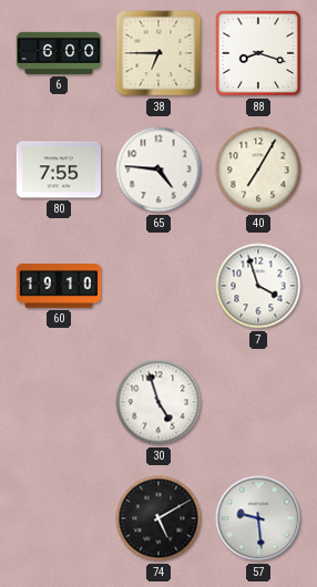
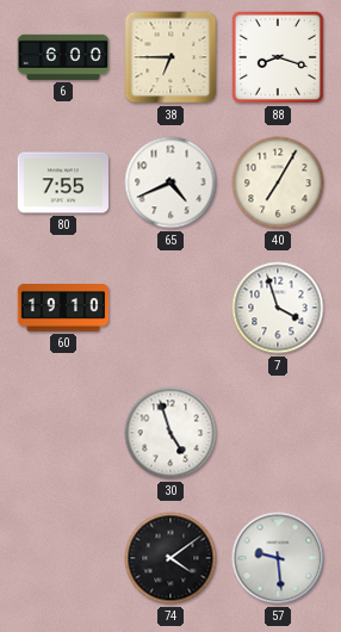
65: 4:46 -> 4:41
74: 5:10 -> 4:09
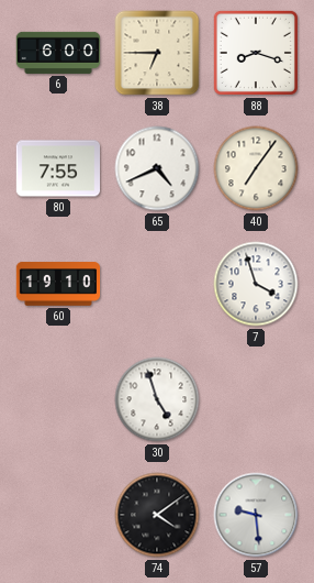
40: 7:05 -> 7:06
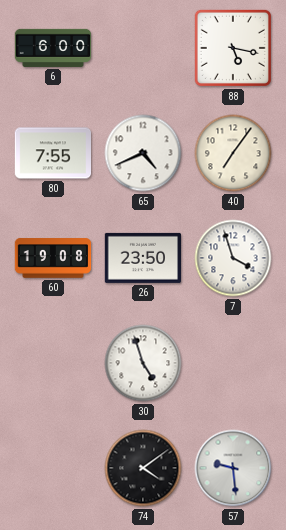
38: 6:45 -> none
88: 8:18 -> 5:17
60: 19:10 -> 19:08
26: none -> 23:50
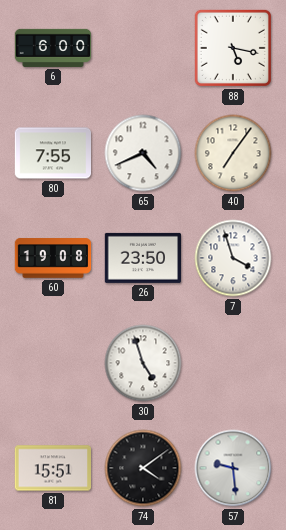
81: none -> 15:51
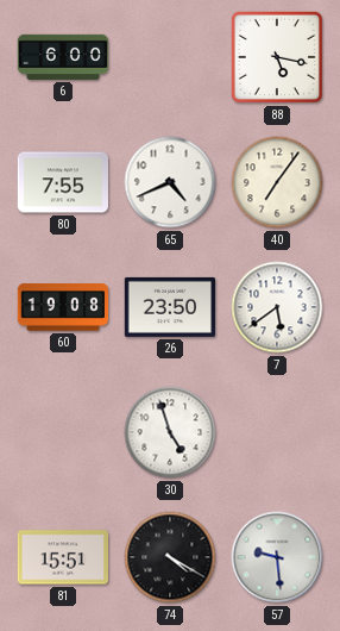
7: 3:57 -> 5:39
74: 4:09 -> 4:20
